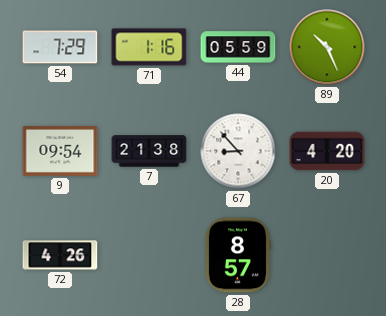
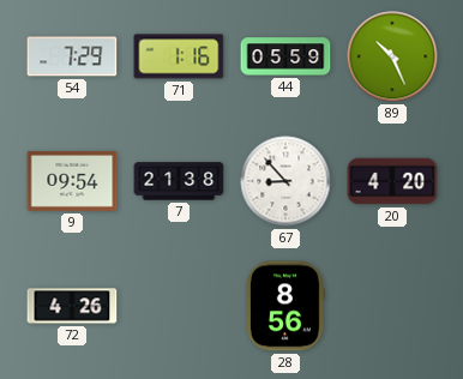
28: 8:57 -> 8:56
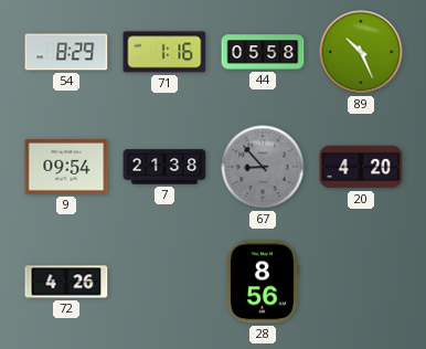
54: 7:29 -> 8:29
44: 05:59 -> 05:58
67 dial: white -> grey
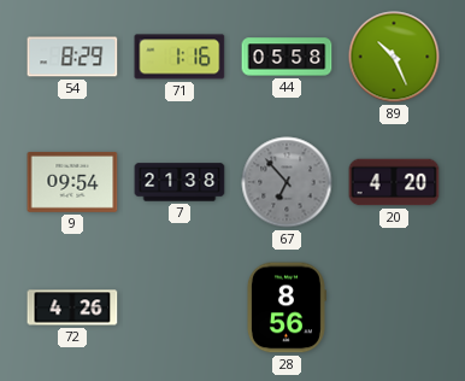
67: 8:53 -> 6:53
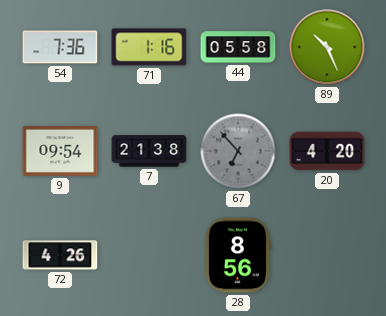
54: 8:29 -> 7:36
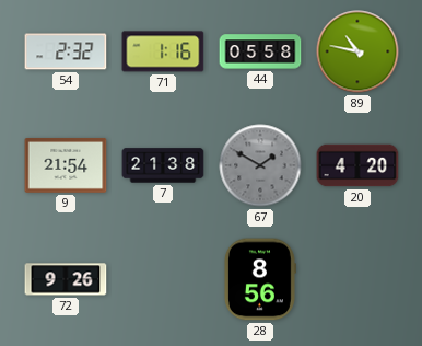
54: 7:36 -> 2:32
89: 10:26 -> 10:47
9: 09:54 -> 21:54
67: 6:53 -> 1:50
72: 4:26 -> 9:26
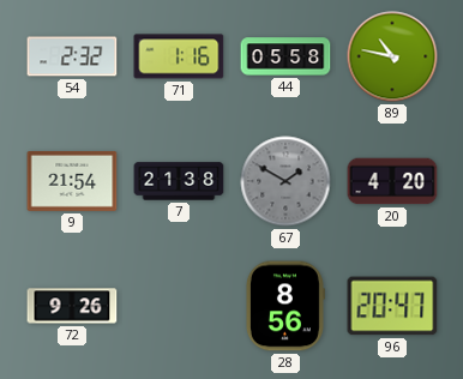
96: none -> 20:47
